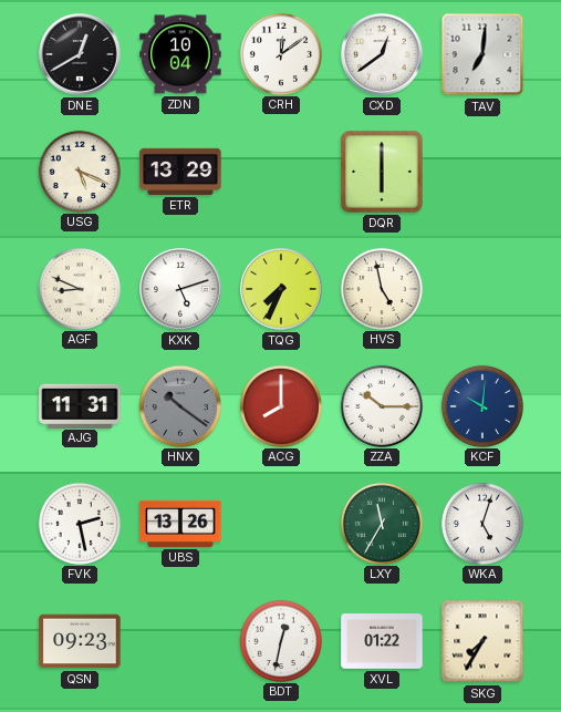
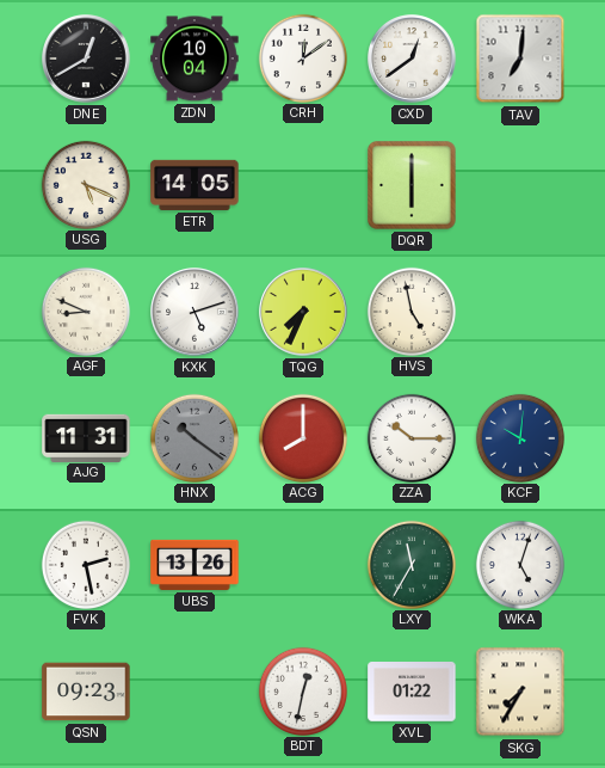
ETR: 13:29 -> 14:05
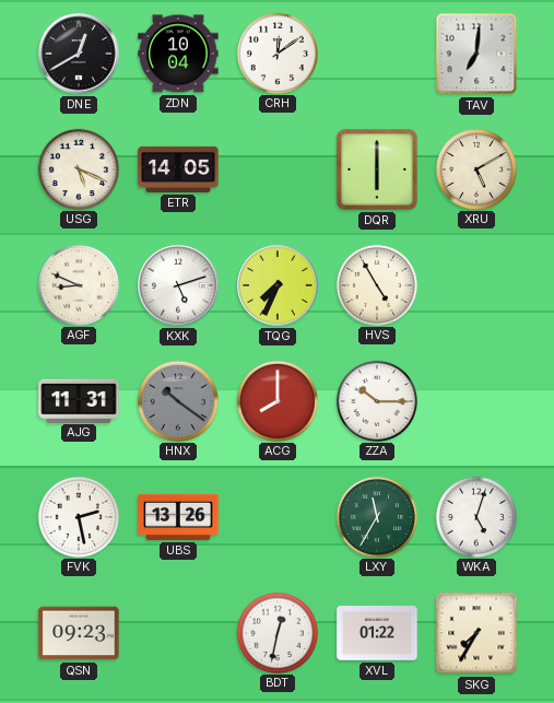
CXD: 12:39 -> none
XRU: none -> 5:10
HVS: 4:58 -> 4:55
KCF: 10:01 -> none
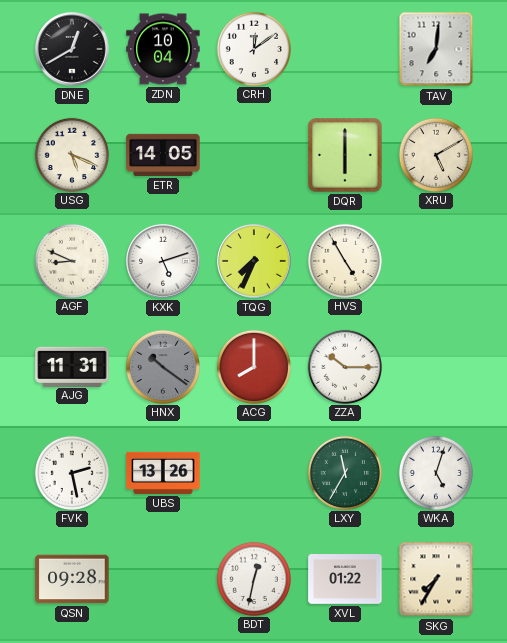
QSN: 09:23 -> 09:28
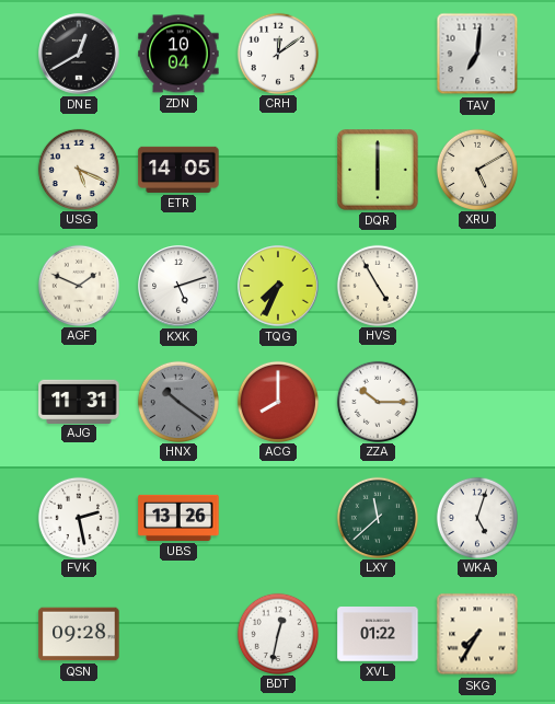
AGF: 8:49 -> 1:49
LXY: 11:35 -> 11:38
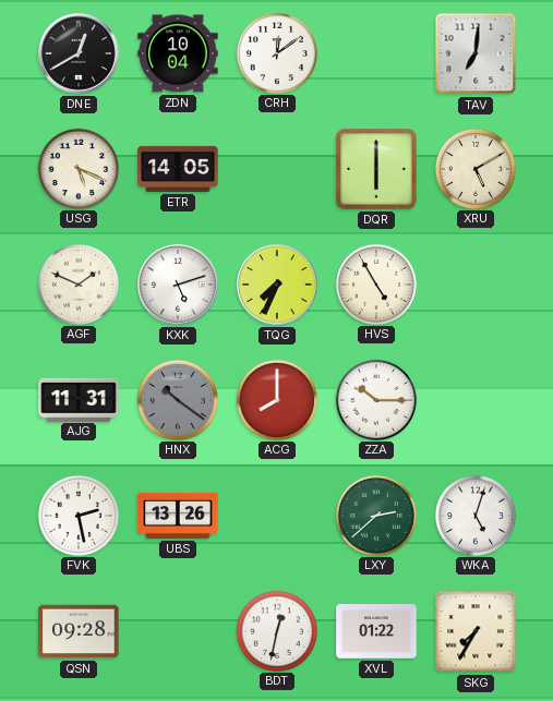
LXY: 11:38 -> 2:38
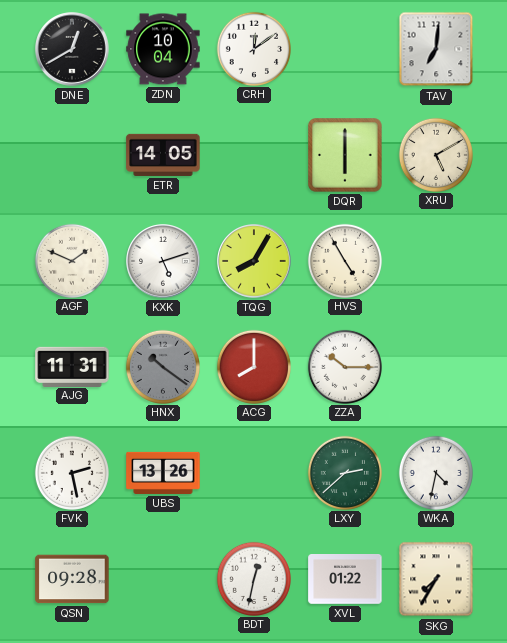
USG: 5:19 -> none
TQG: 7:34 -> 8:05
WKA: 5:03 -> 4:32
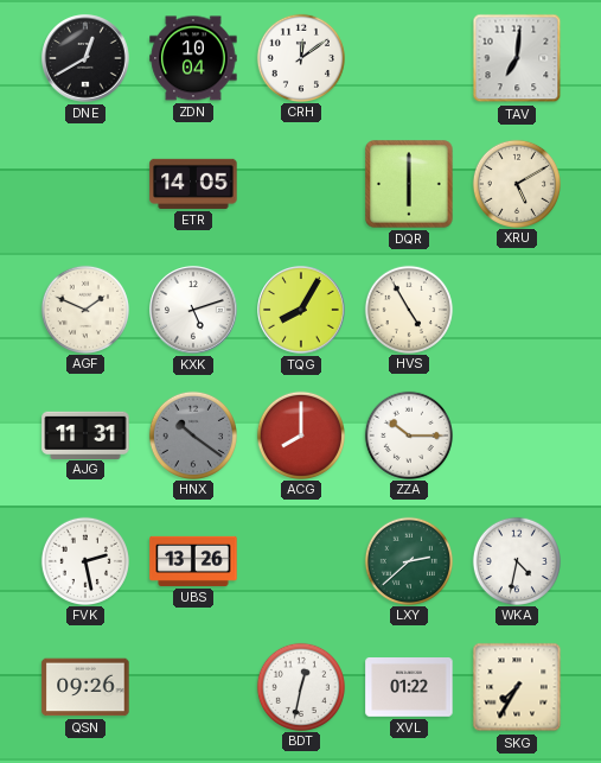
QSN: 09:28 -> 09:26
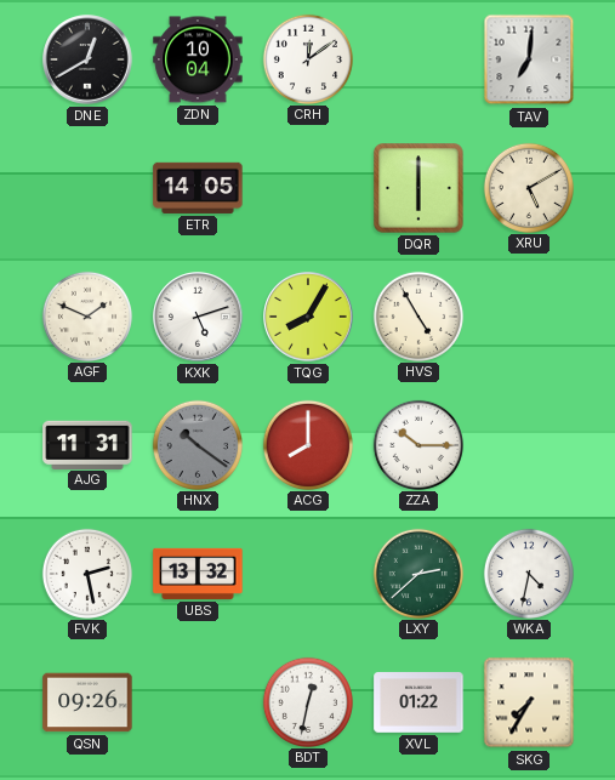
UBS: 13:26 -> 13:32
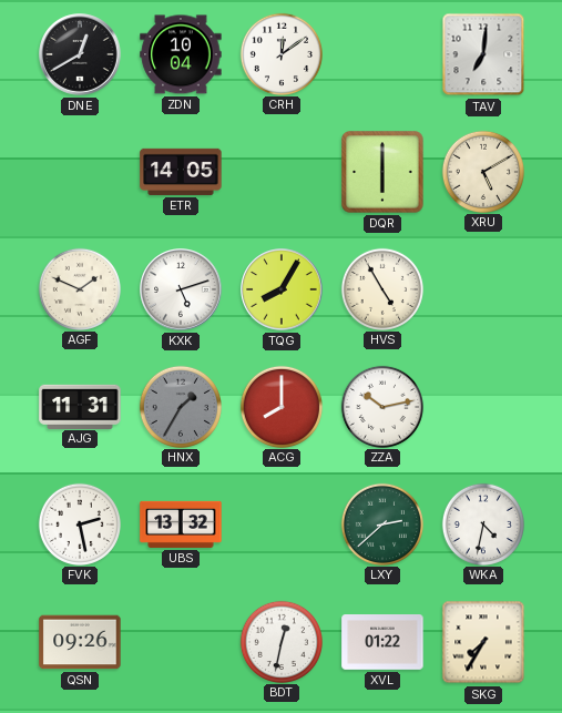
HNX: 10:21 -> 1:35
ZZA: 10:15 -> 10:13
